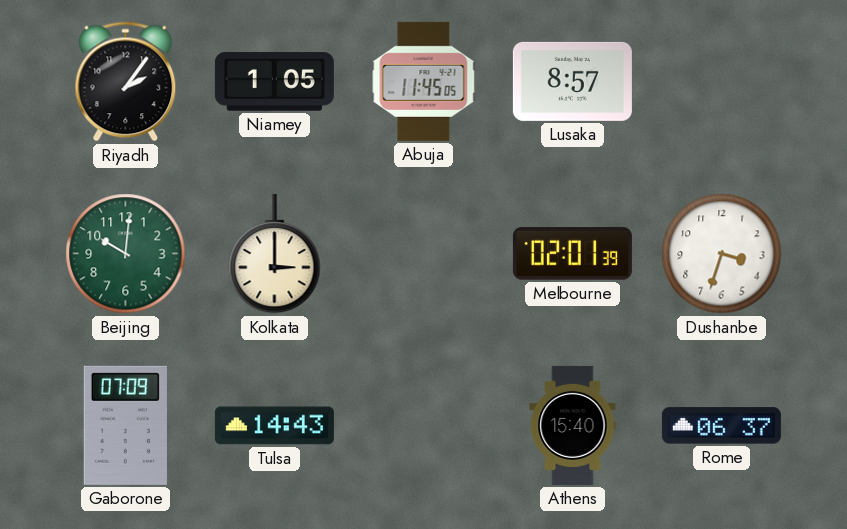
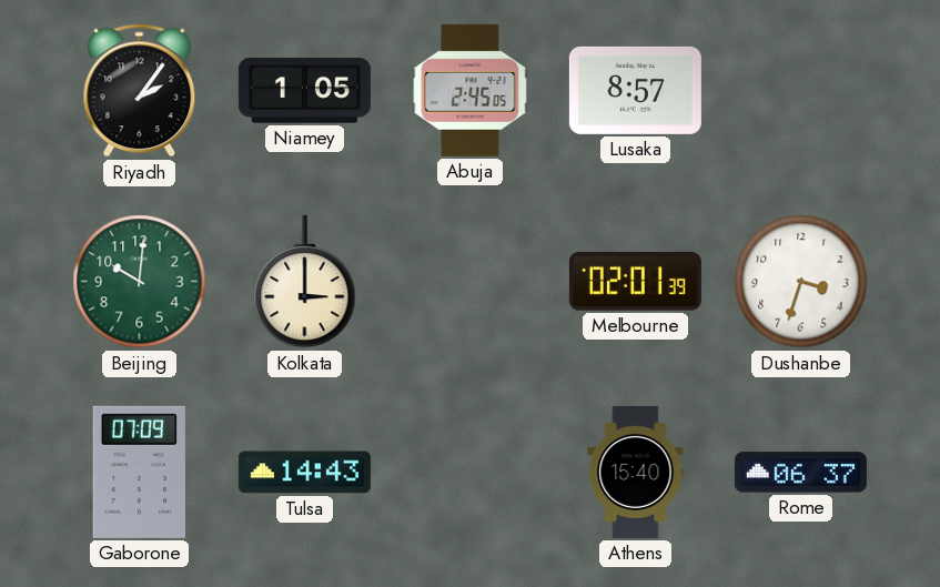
Abuja: 11:45 -> 2:45
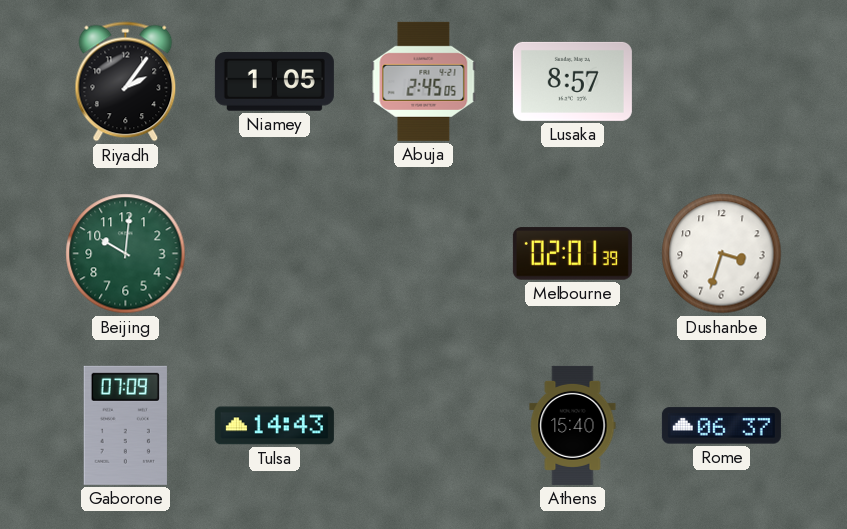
Kolkata: 3:00 -> none
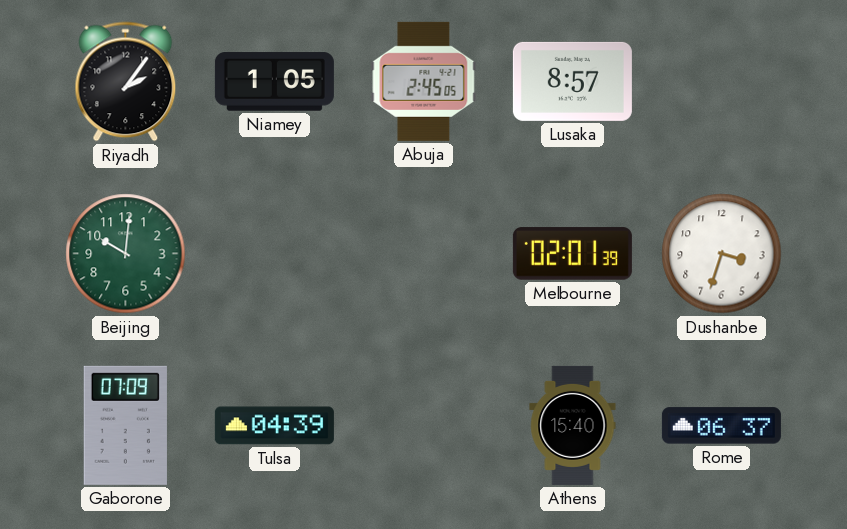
Tulsa: 14:43 -> 04:39
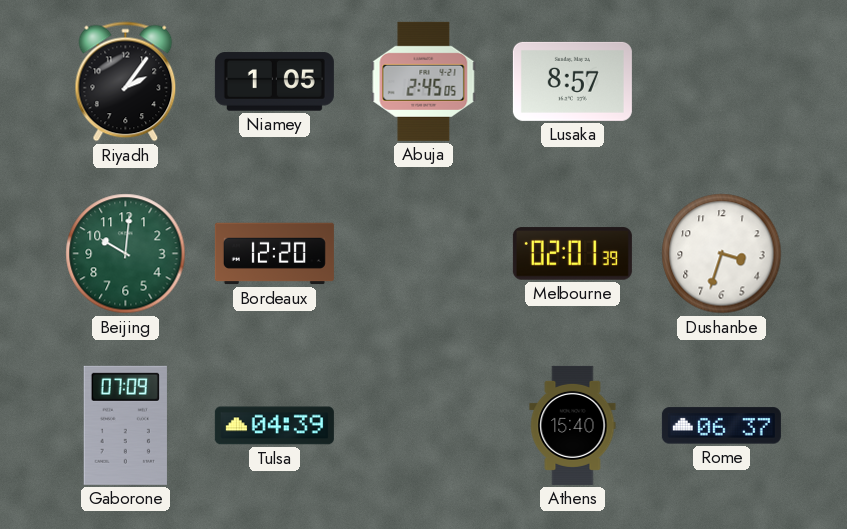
Bordeaux: none -> 12:20
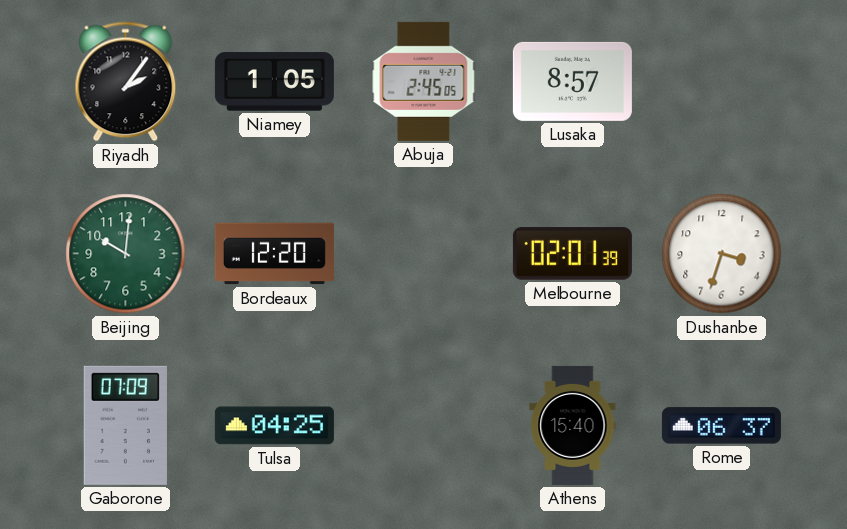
Tulsa: 04:39 -> 04:25
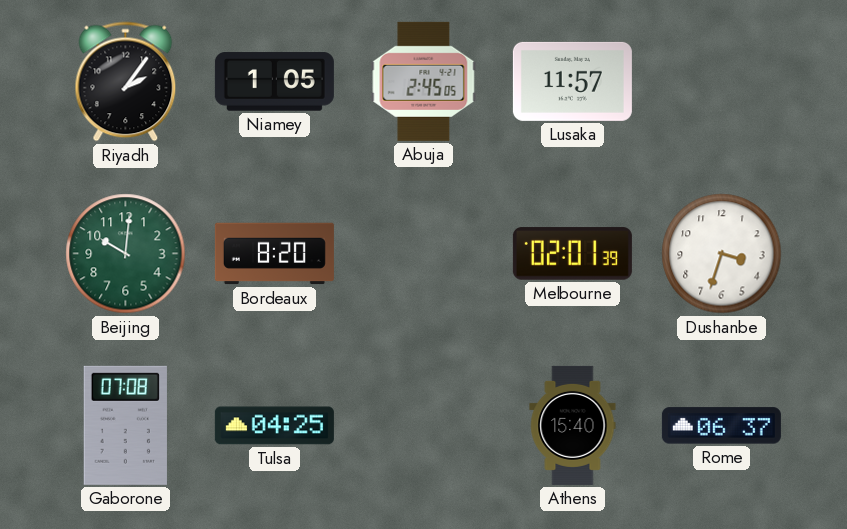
Lusaka: 8:57 -> 11:57
Bordeaux: 12:20 -> 8:20
Gaborone: 07:09 -> 07:08
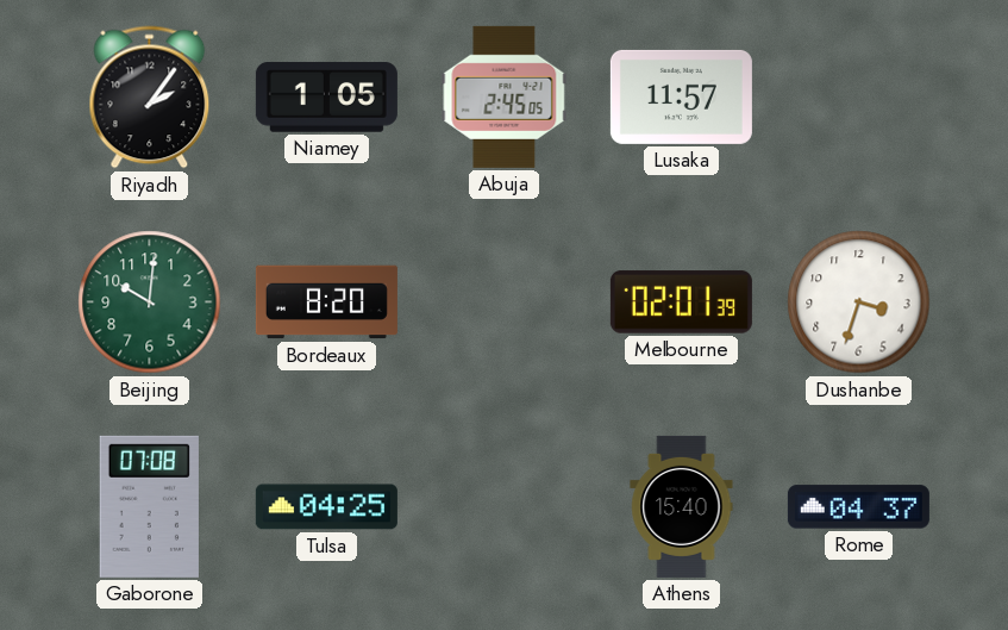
Rome: 06:37 -> 04:37
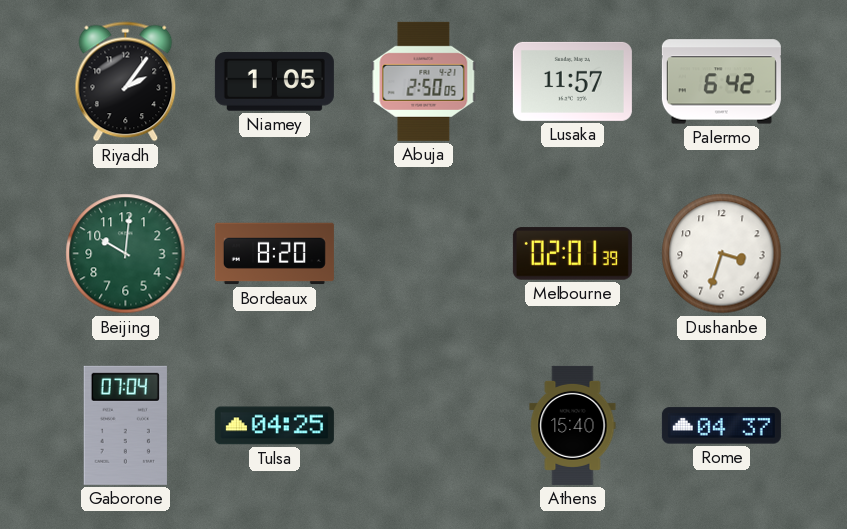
Abuja: 2:45 -> 2:50
Palermo: none -> 6:42
Gaborone: 07:08 -> 07:04
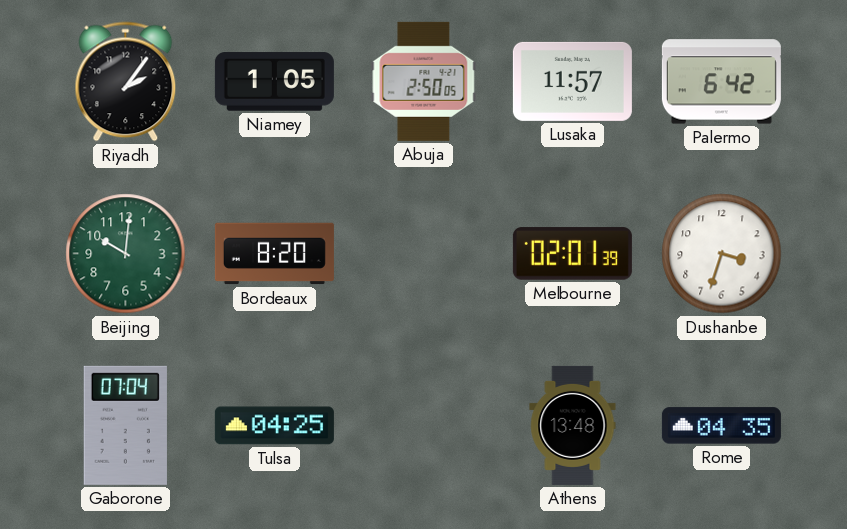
Athens: 15:40 -> 13:48
Rome: 04:37 -> 04:35
